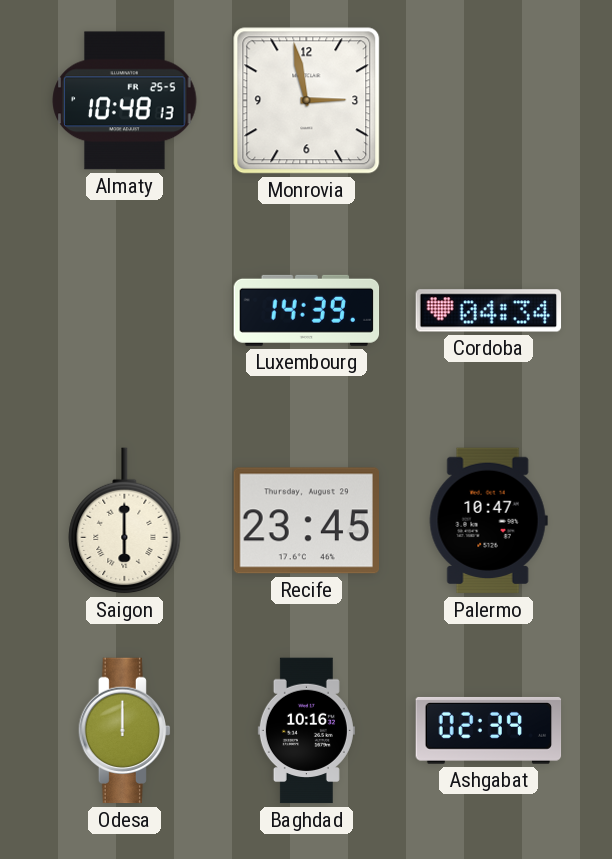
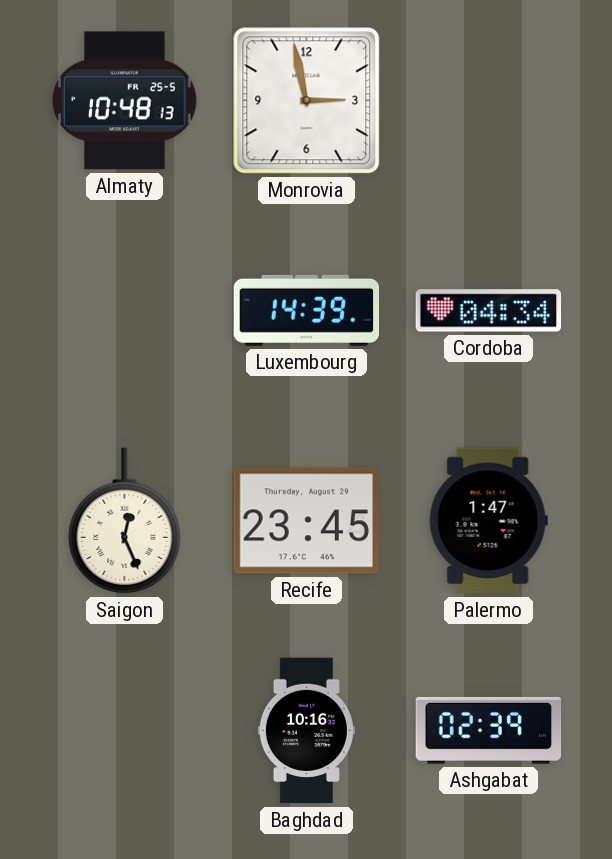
Saigon: 6:00 -> 12:26
Palermo: 10:47 -> 1:47
Odesa: 12:00 -> none
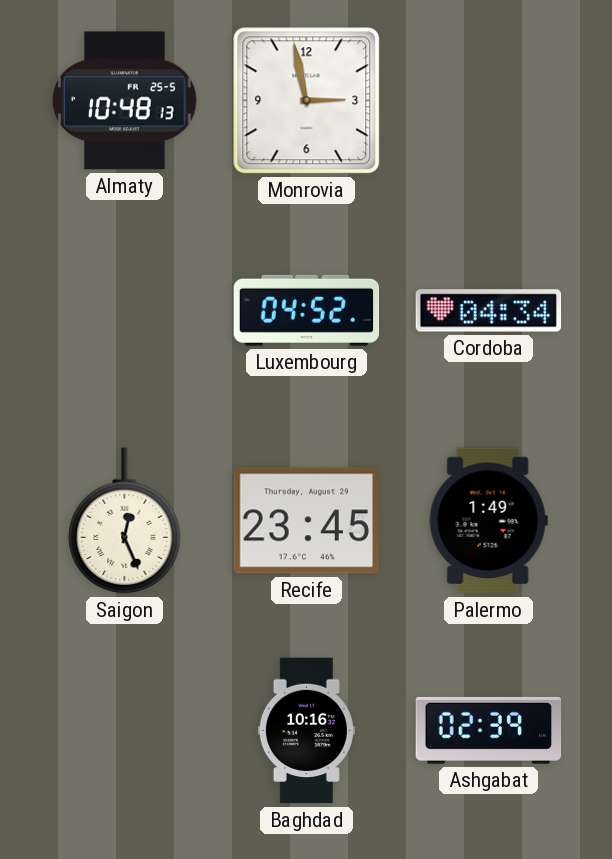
Luxembourg: 14:39 -> 04:52
Palermo: 1:47 -> 1:49
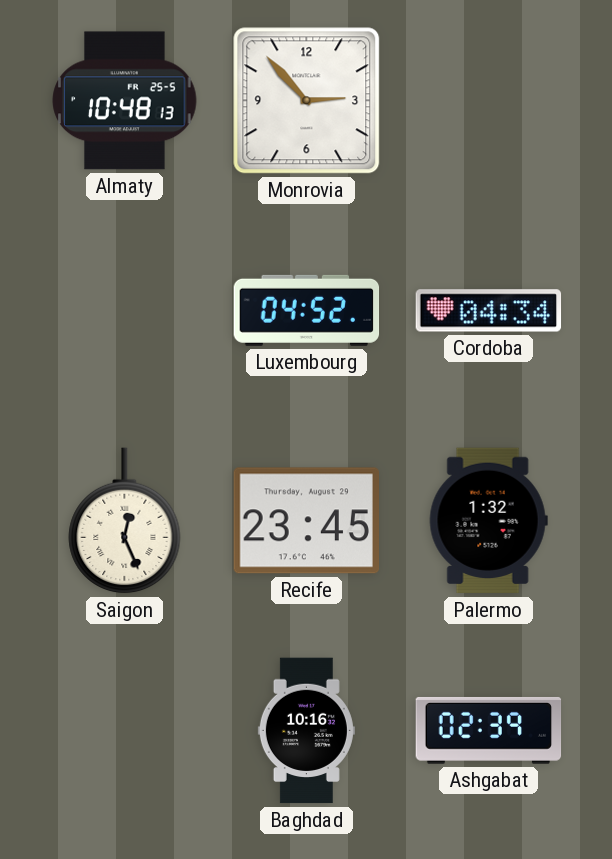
Monrovia: 2:58 -> 2:53
Palermo: 1:49 -> 1:32
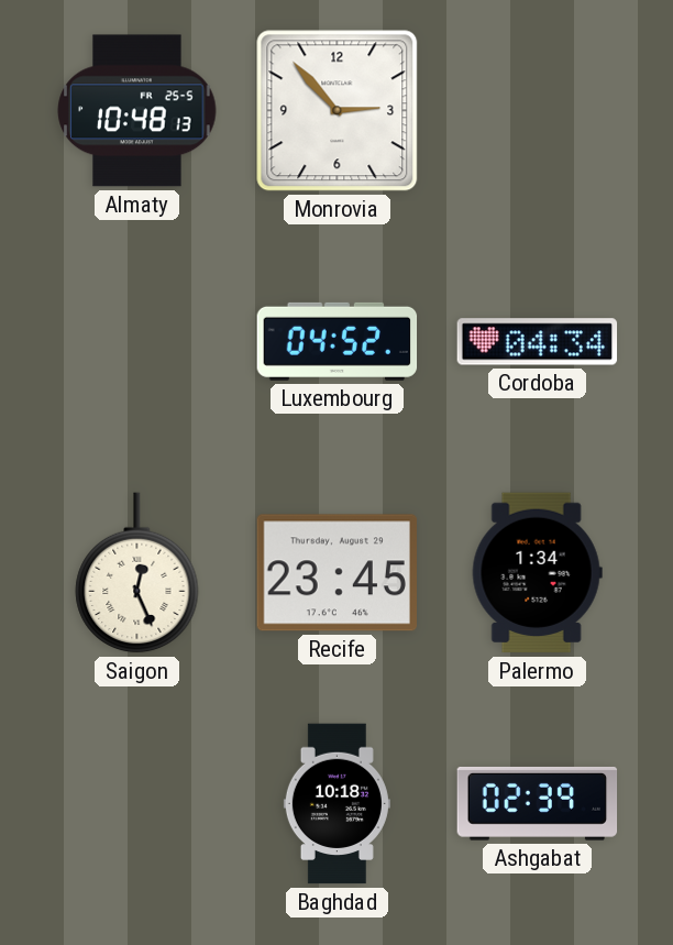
Palermo: 1:32 -> 1:34
Baghdad: 10:16 -> 10:18
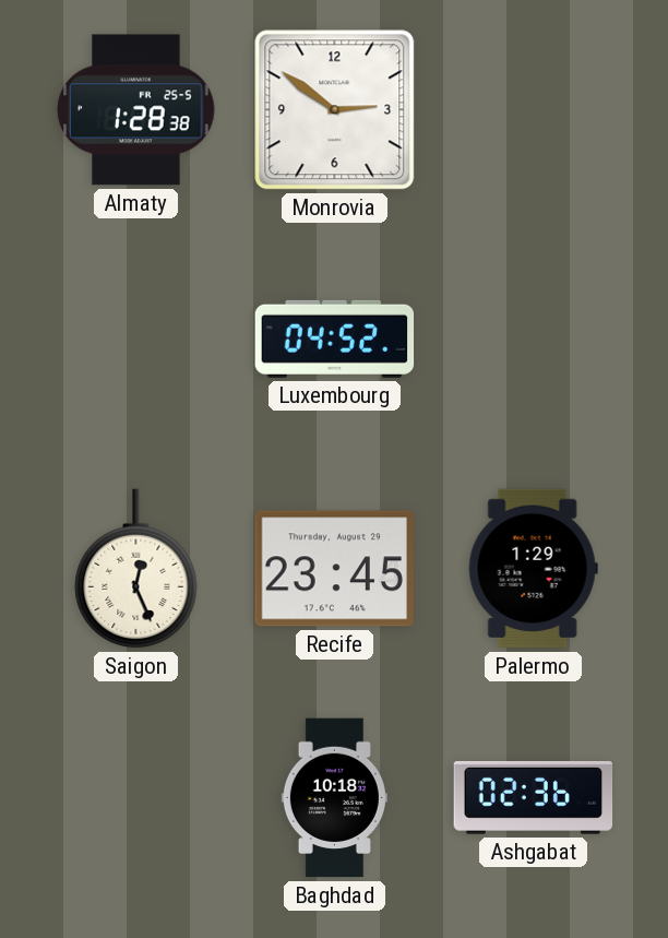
Almaty: 10:48 -> 1:28
Monrovia: 2:53 -> 2:51
Cordoba: 04:34 -> none
Palermo: 1:34 -> 1:29
Ashgabat: 02:39 -> 02:36
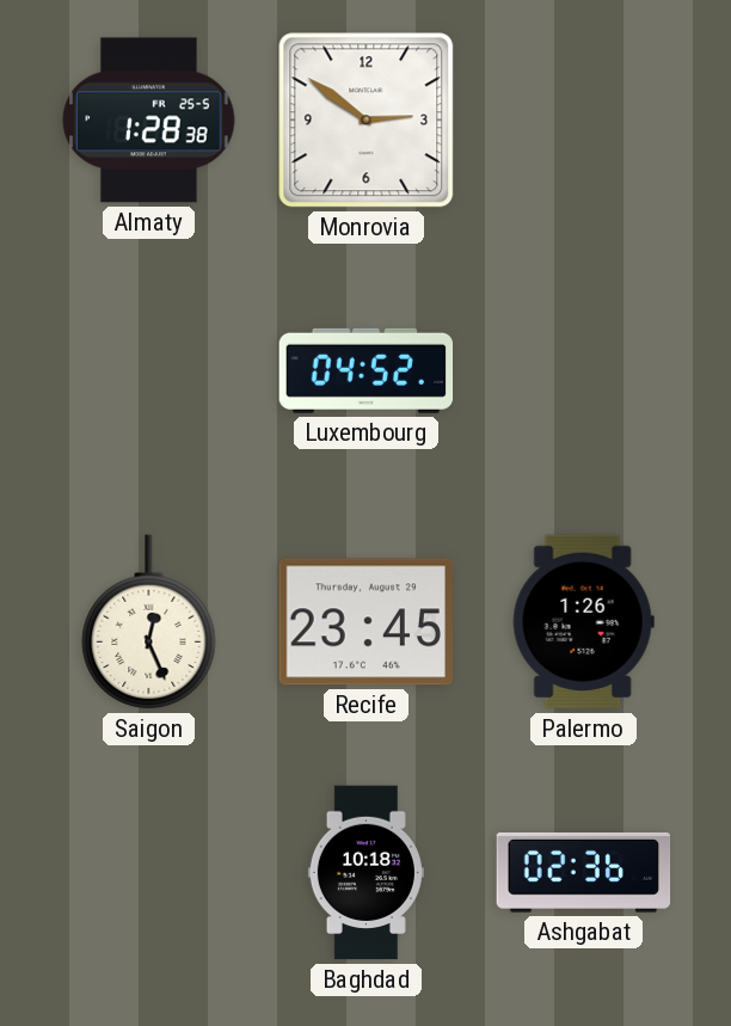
Palermo: 1:29 -> 1:26
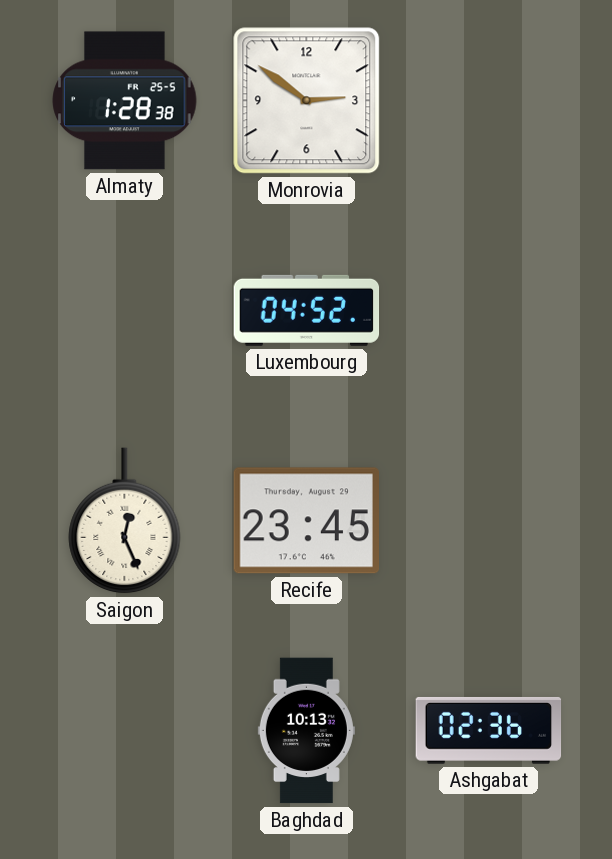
Palermo: 1:26 -> none
Baghdad: 10:18 -> 10:13
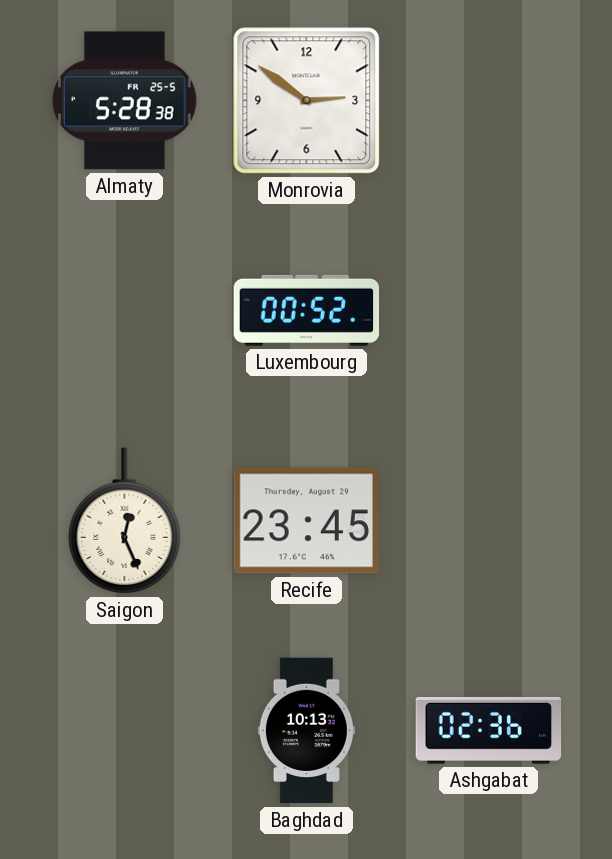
Almaty: 1:28 -> 5:28
Luxembourg: 04:52 -> 00:52
